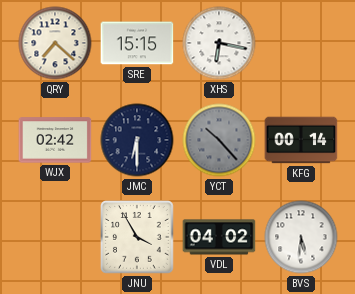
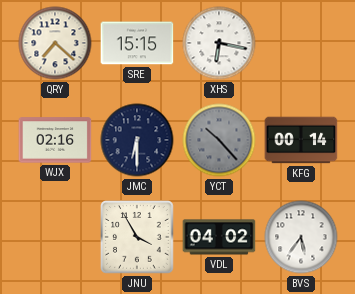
WJX: 02:42 -> 02:16
BVS: 5:31 -> 5:36
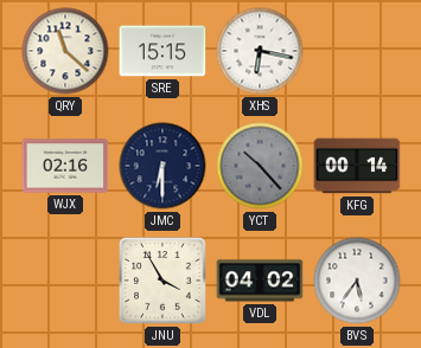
QRY: 7:22 -> 11:22
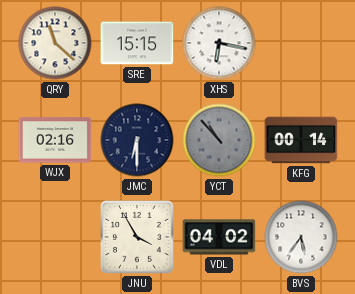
YCT: 10:23 -> 10:53
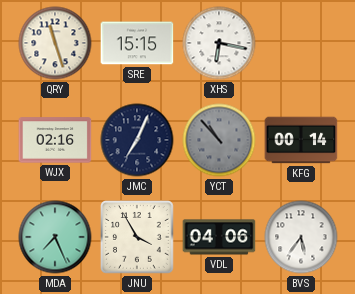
QRY: 11:22 -> 11:27
JMC: 6:30 -> 7:04
MDA: none -> 7:26
VDL: 04:02 -> 04:06
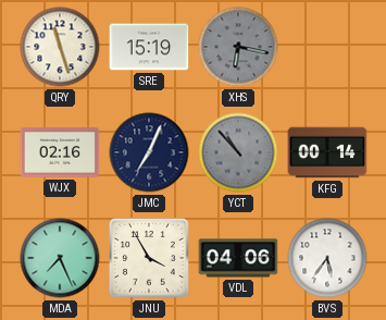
SRE: 15:15 -> 15:19
XHS dial: white -> grey
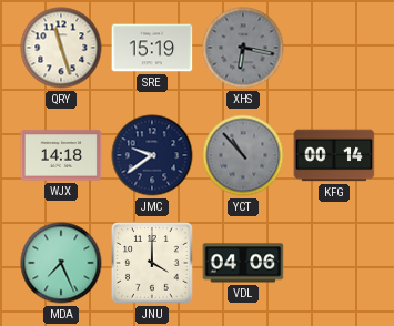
WJX: 02:16 -> 14:18
JMC: 7:04 -> 9:39
JNU: 3:55 -> 4:00
BVS: 5:36 -> none
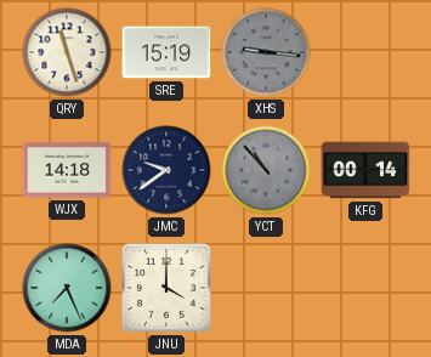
XHS: 6:17 -> 9:16
VDL: 04:06 -> none
